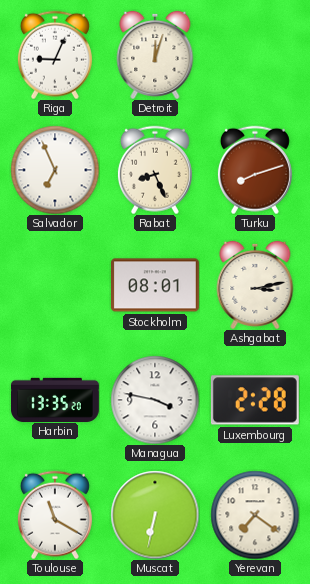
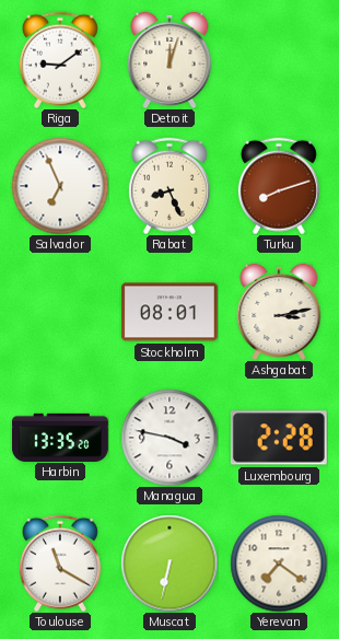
Riga: 9:04 -> 9:09
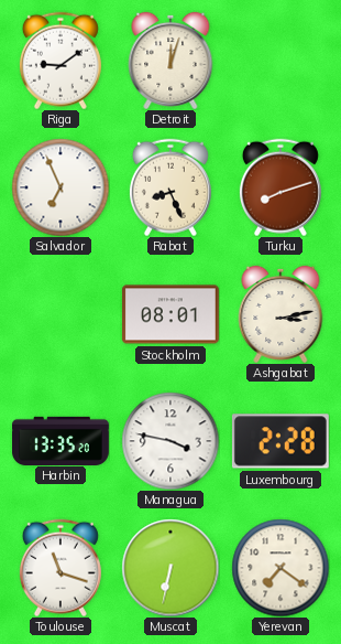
Toulouse: 11:20 -> 11:18
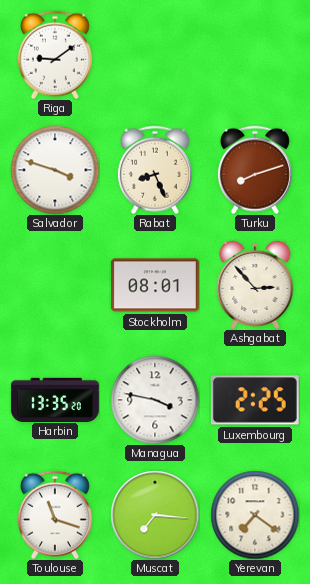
Detroit: 12:03 -> none
Salvador: 6:56 -> 3:48
Ashgabat: 3:13 -> 2:53
Luxembourg: 2:28 -> 2:25
Muscat: 6:32 -> 7:16
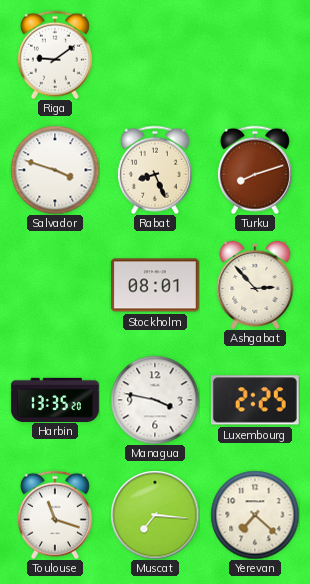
Yerevan: 7:21 -> 7:22
